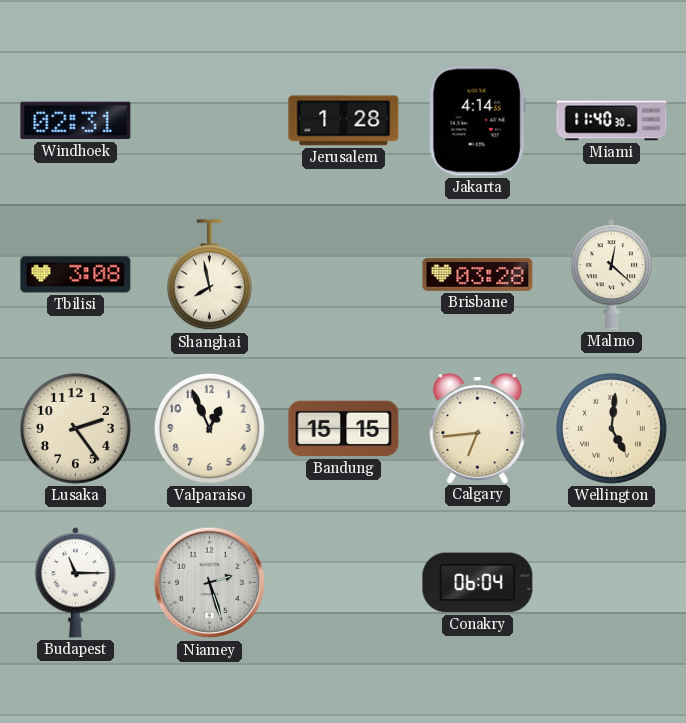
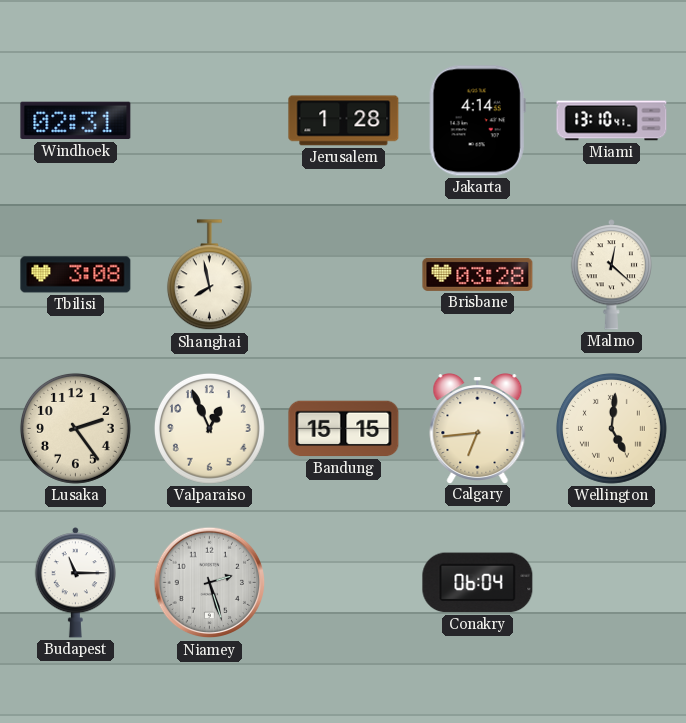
Miami: 11:40 -> 13:10
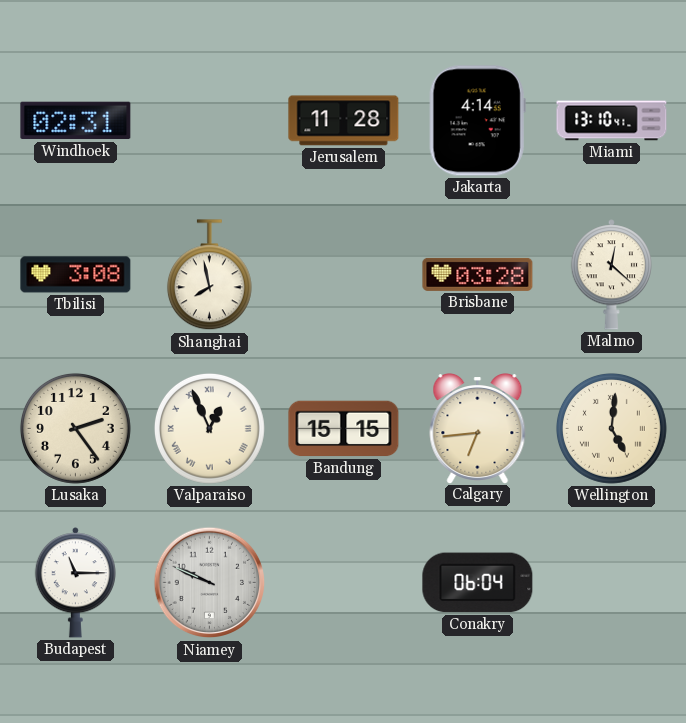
Jerusalem: 1:28 -> 11:28
Valparaiso numerals: Arabic -> Roman
Niamey: 2:27 -> 9:49
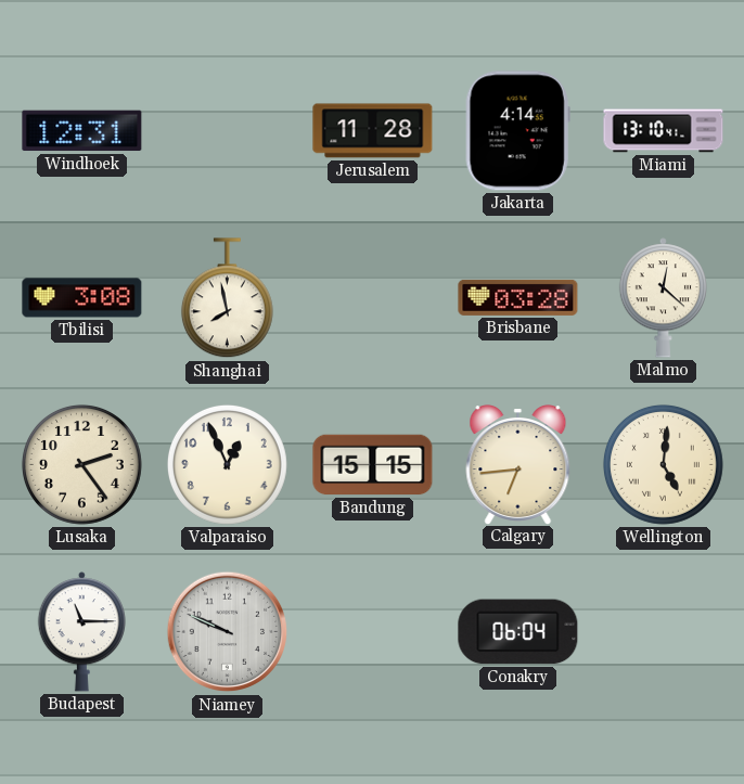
Windhoek: 02:31 -> 12:31
Valparaiso numerals: Roman -> Arabic
